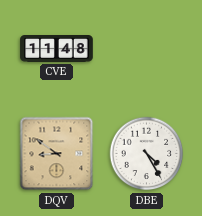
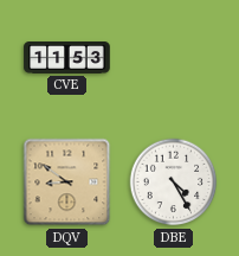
CVE: 11:48 -> 11:53
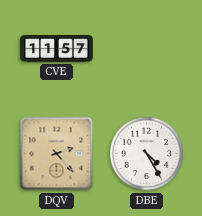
CVE: 11:53 -> 11:57
DQV: 8:51 -> 2:23
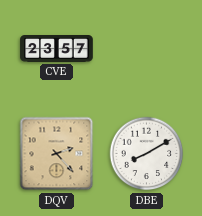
CVE: 11:57 -> 23:57
DBE: 4:25 -> 8:10
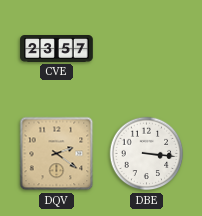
DQV: 2:23 -> 2:21
DBE: 8:10 -> 3:16
